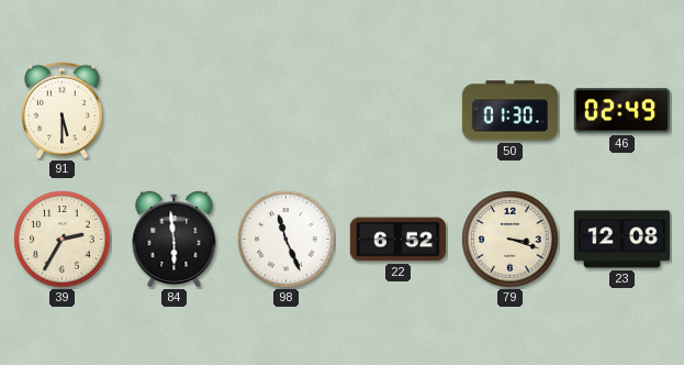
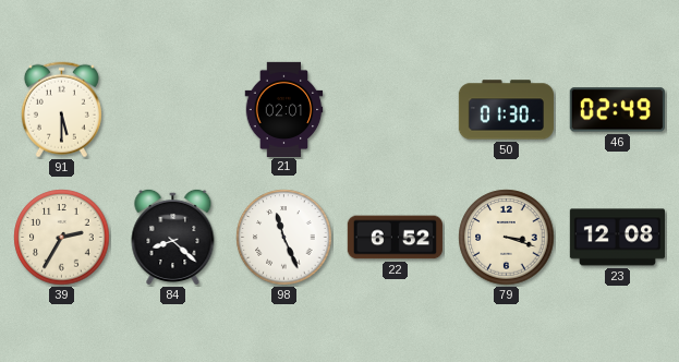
21: none -> 02:01
84: 5:59 -> 8:22
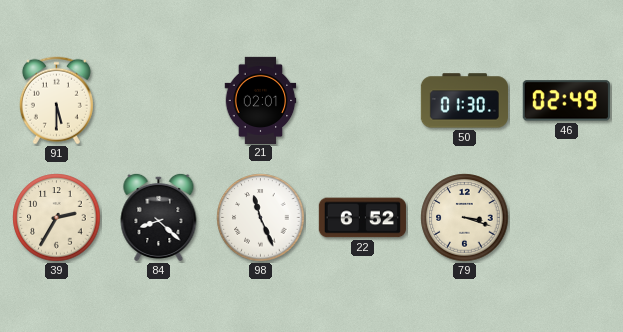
23: 12:08 -> none
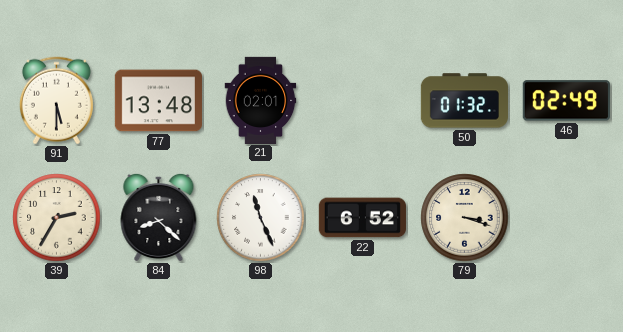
77: none -> 13:48
50: 01:30 -> 01:32
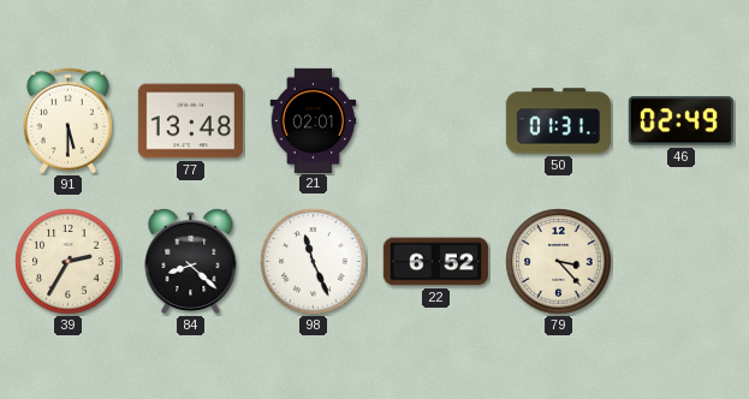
50: 01:32 -> 01:31
79: 3:18 -> 3:23
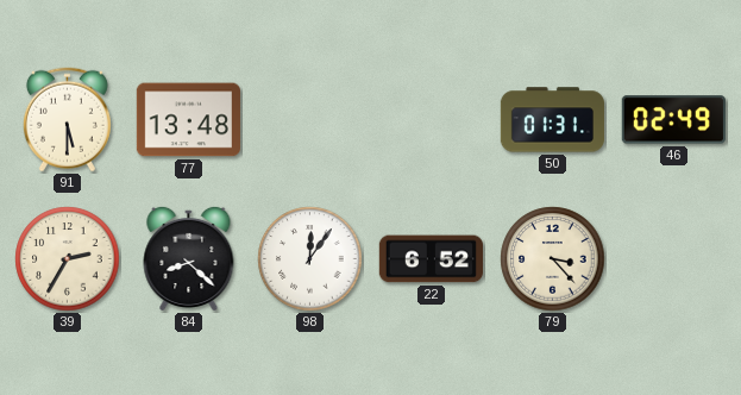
21: 02:01 -> none
98: 11:26 -> 12:06
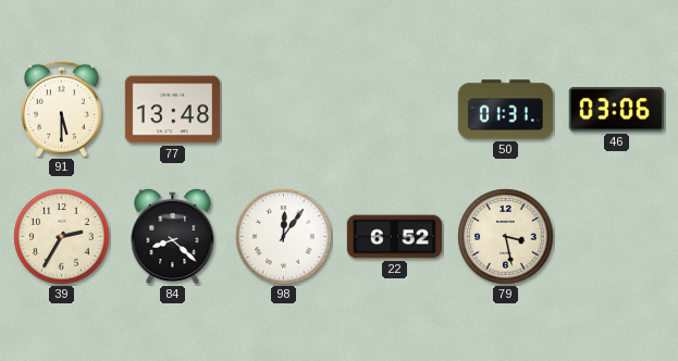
46: 02:49 -> 03:06
79: 3:23 -> 3:28
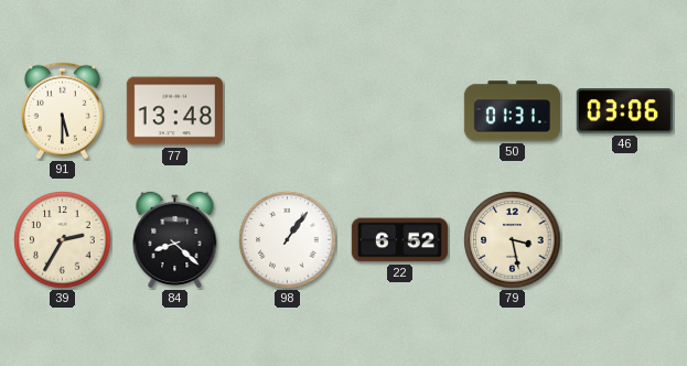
98: 12:06 -> 1:06
